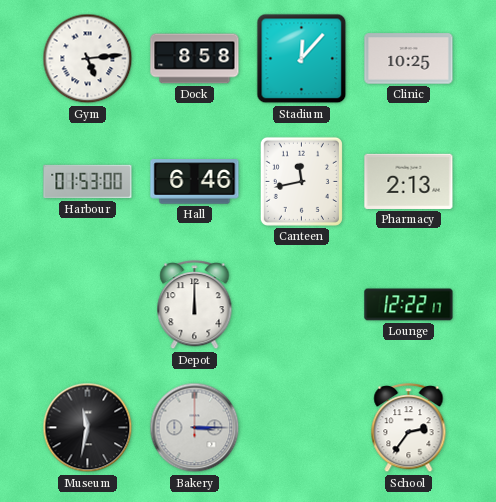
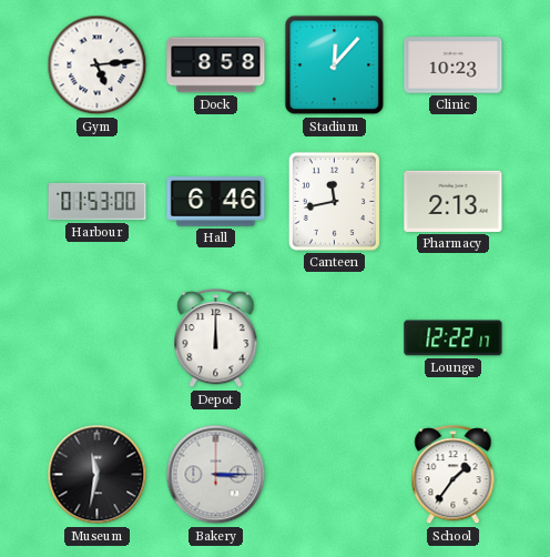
Clinic: 10:25 -> 10:23
School: 2:36 -> 1:36
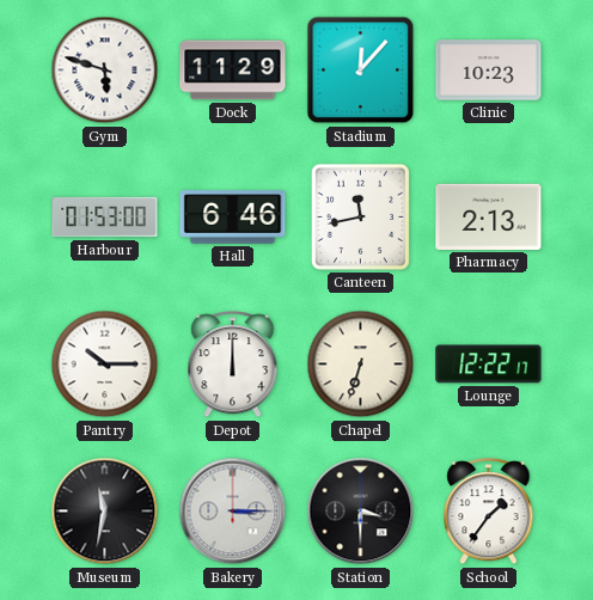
Gym: 5:14 -> 5:48
Dock: 8:58 -> 11:29
Pantry: none -> 10:15
Chapel: none -> 6:33
Station: none -> 3:30
